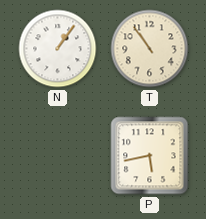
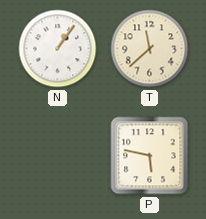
T: 10:54 -> 11:38
P: 5:43 -> 5:47
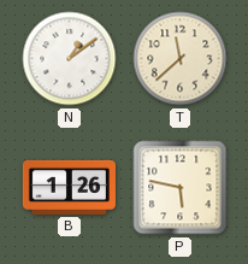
N: 1:06 -> 1:09
B: none -> 1:26
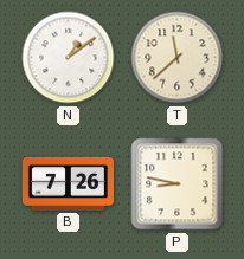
B: 1:26 -> 7:26
P: 5:47 -> 8:47
